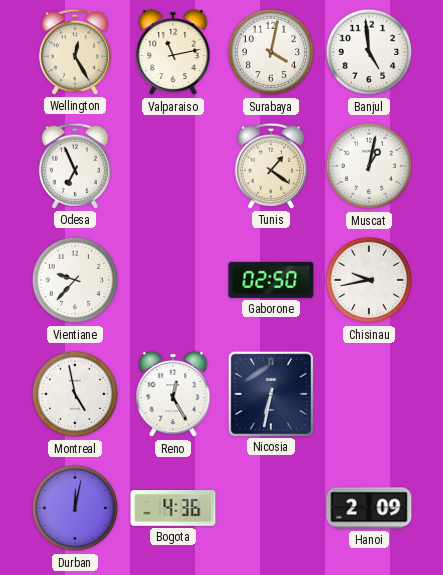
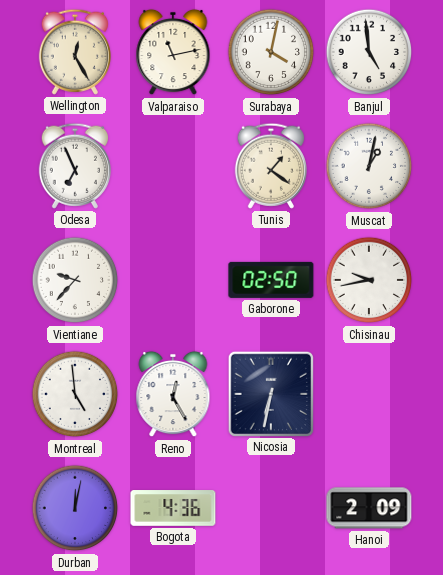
Montreal: 4:58 -> 4:59
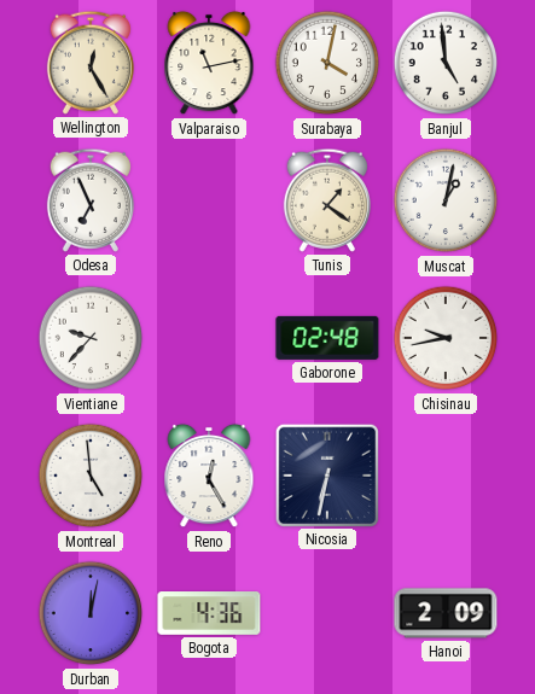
Gaborone: 02:50 -> 02:48
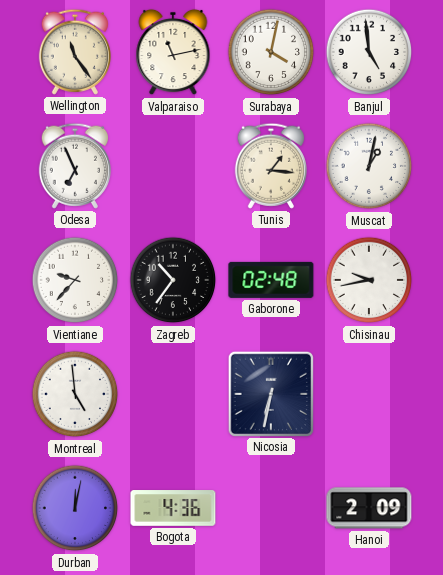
Wellington: 12:25 -> 11:24
Tunis: 1:21 -> 1:16
Zagreb: none -> 10:36
Reno: 12:25 -> none
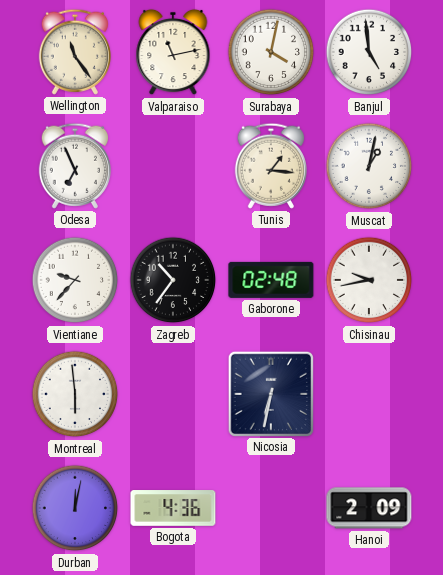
Montreal: 4:59 -> 5:59
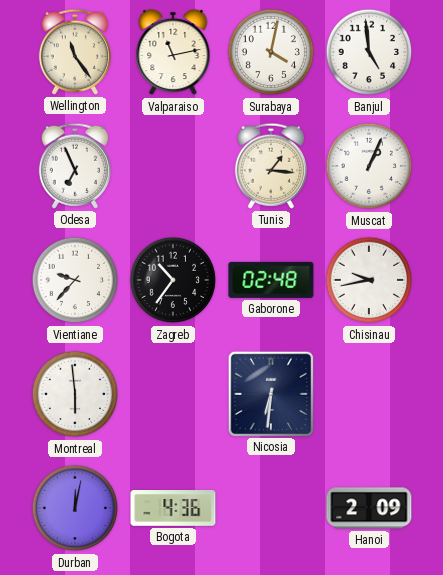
Muscat: 1:02 -> 1:04
Nicosia: 6:32 -> 6:31
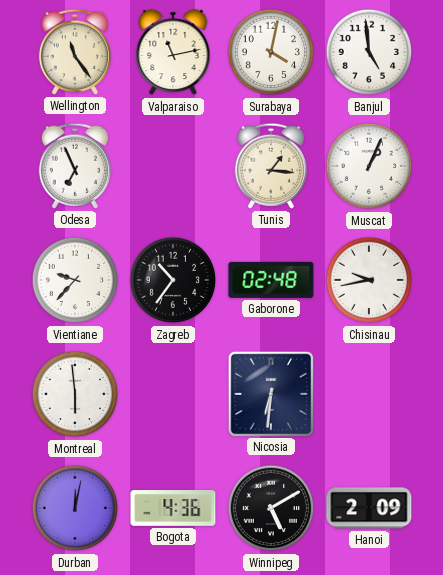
Winnipeg: none -> 5:10
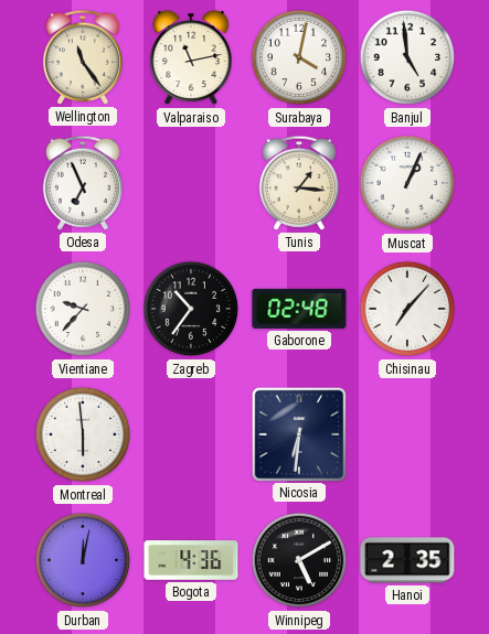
Chisinau: 9:43 -> 7:07
Hanoi: 2:09 -> 2:35
